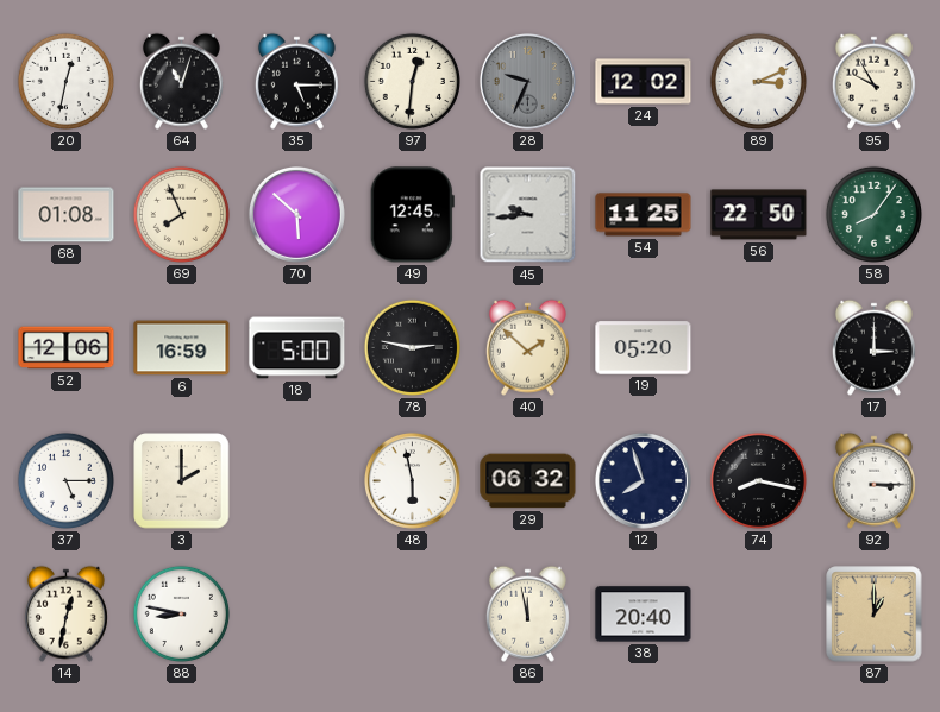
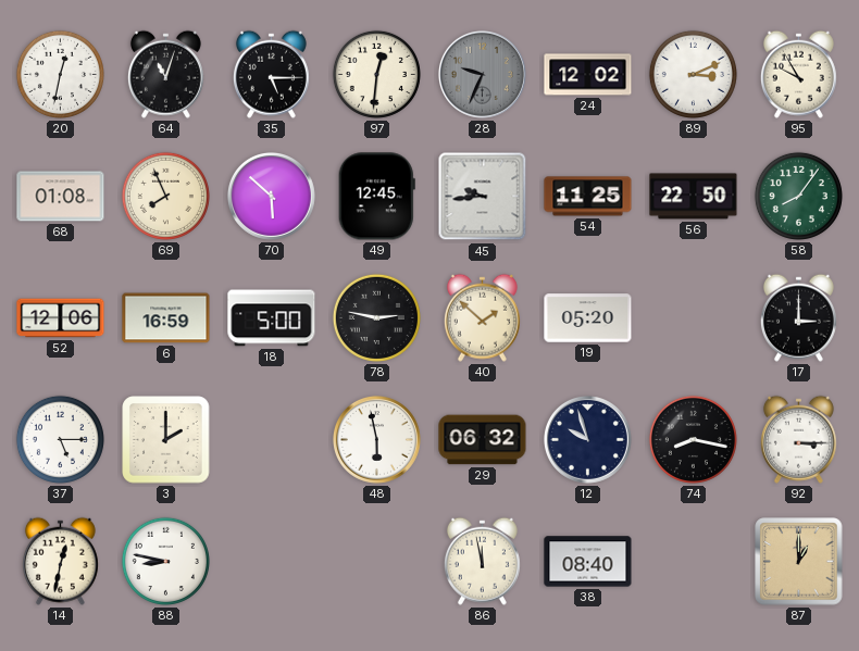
12: 7:57 -> 9:57
38: 20:40 -> 08:40
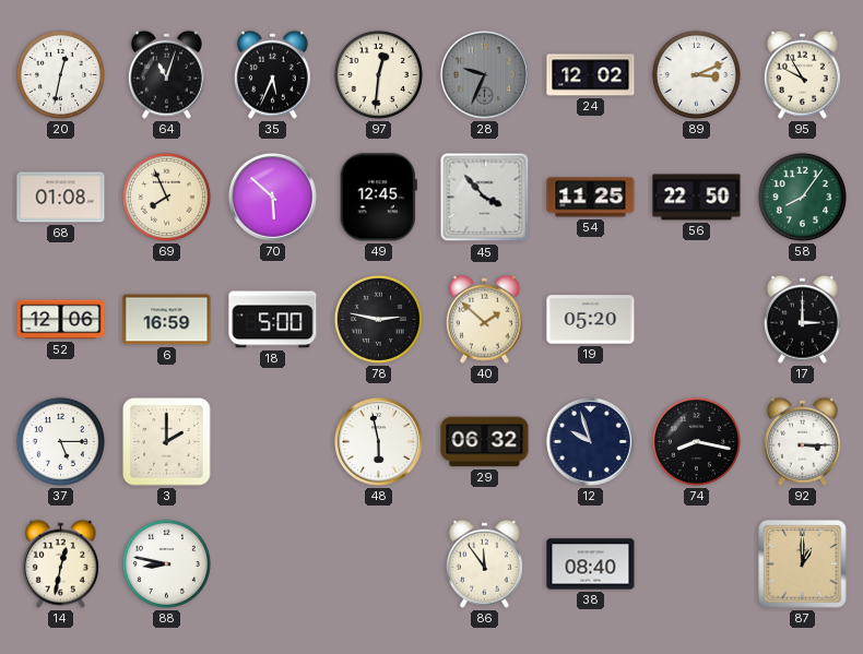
35: 5:15 -> 5:34
45: 9:44 -> 3:53
86: 11:58 -> 11:54
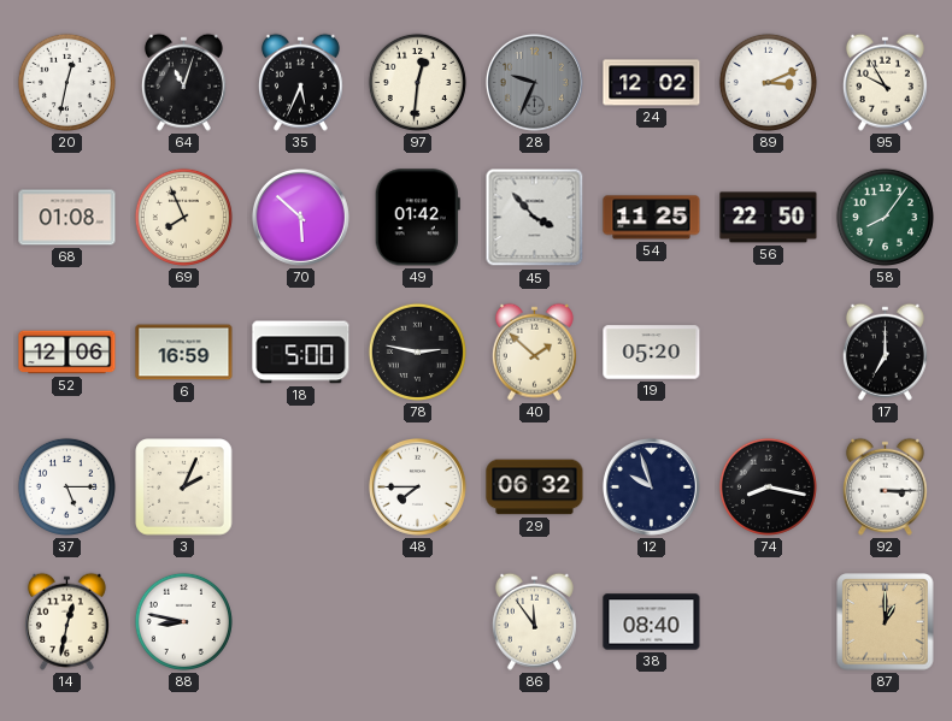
49: 12:45 -> 01:42
17: 3:00 -> 7:00
3: 2:00 -> 2:04
48: 5:58 -> 7:45
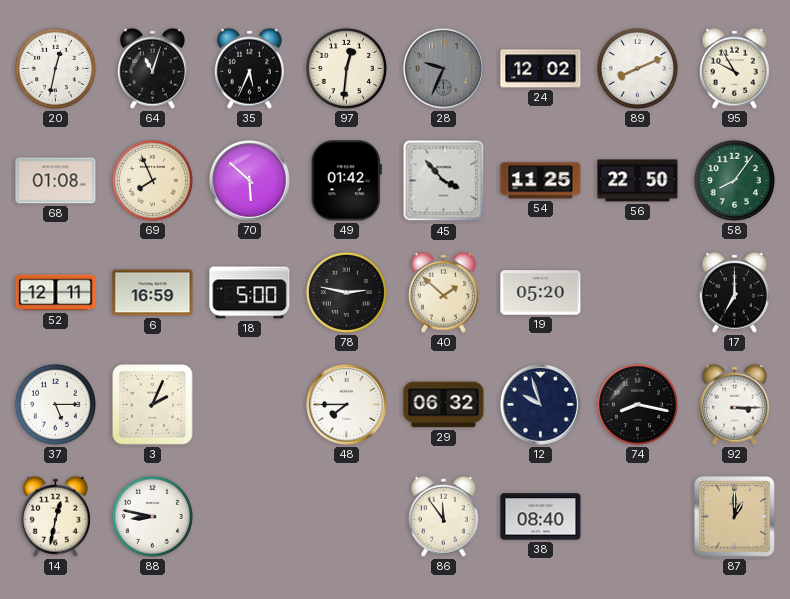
89: 3:11 -> 8:11
52: 12:06 -> 12:11
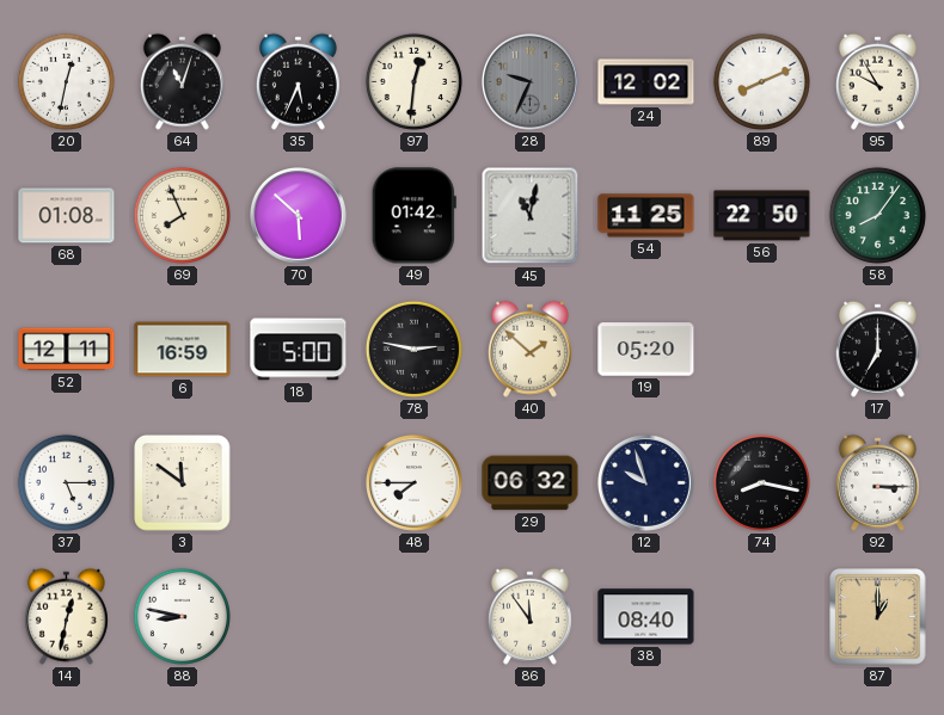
45: 3:53 -> 11:02
3: 2:04 -> 11:51
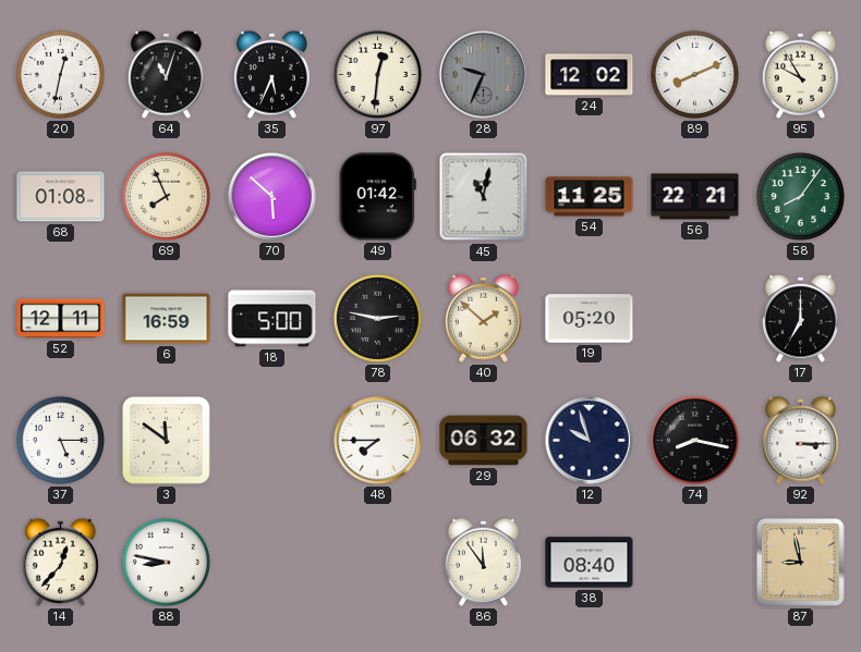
56: 22:50 -> 22:21
14: 12:32 -> 12:37
87: 1:00 -> 8:58
